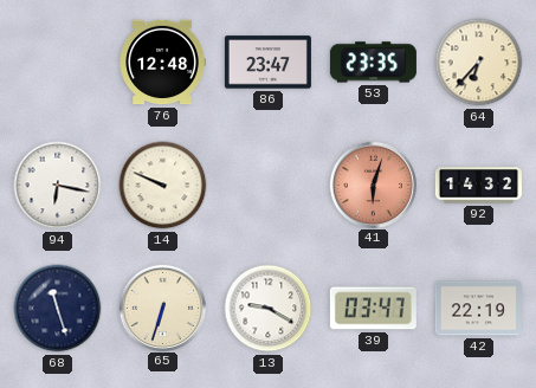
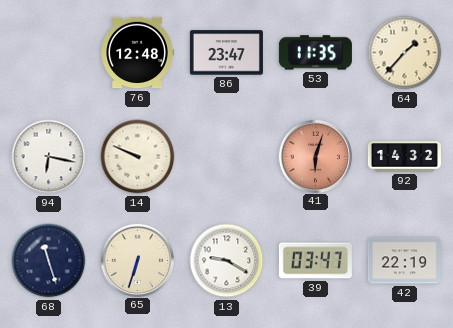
53: 23:35 -> 11:35
64: 6:37 -> 1:37
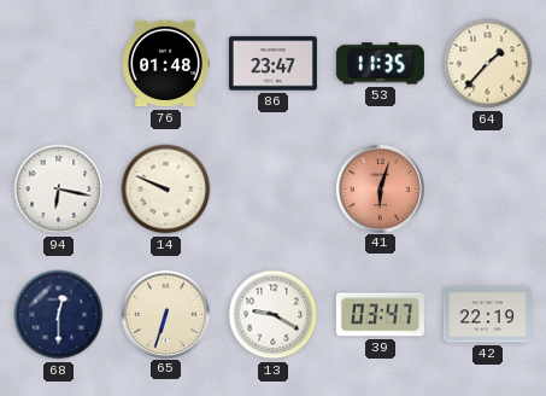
76: 12:48 -> 01:48
92: 14:32 -> none
68: 11:27 -> 12:30
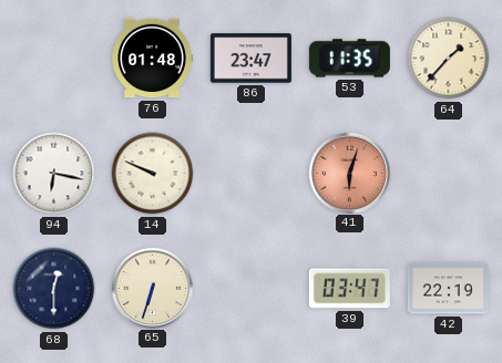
13: 9:20 -> none
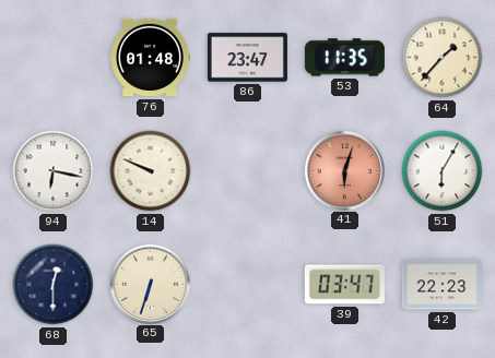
51: none -> 6:05
42: 22:19 -> 22:23
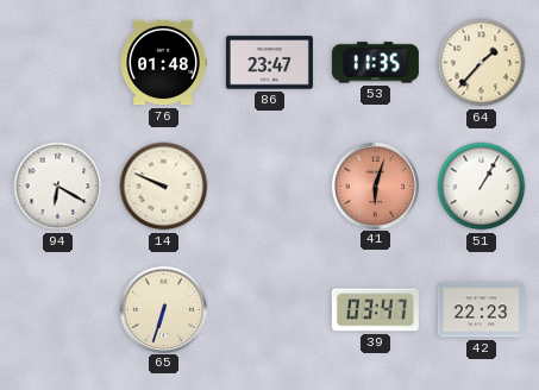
94: 6:17 -> 6:20
51: 6:05 -> 1:05
68: 12:30 -> none
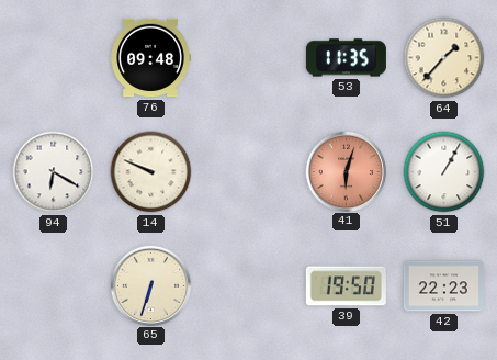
76: 01:48 -> 09:48
86: 23:47 -> none
39: 03:47 -> 19:50
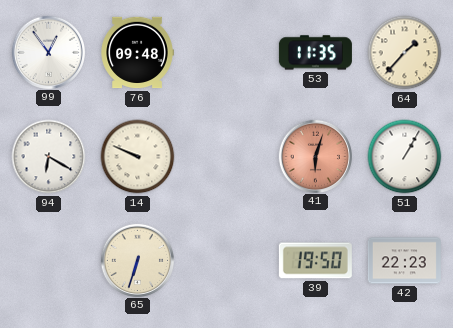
99: none -> 12:54
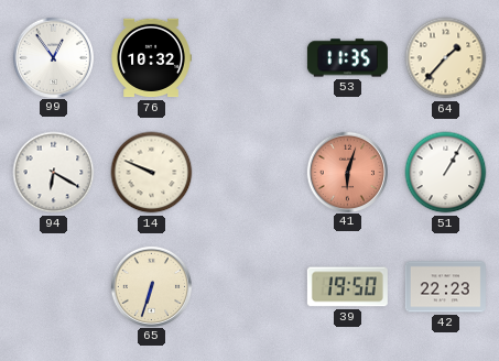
76: 09:48 -> 10:32
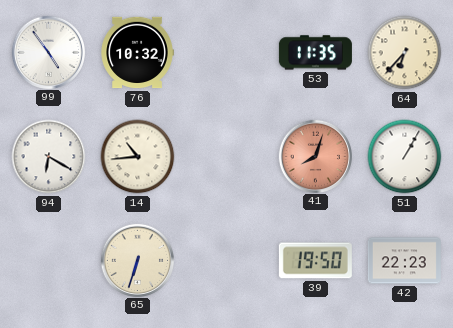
99: 12:54 -> 4:54
64: 1:37 -> 6:37
14: 9:49 -> 10:44
41: 6:03 -> 8:03
